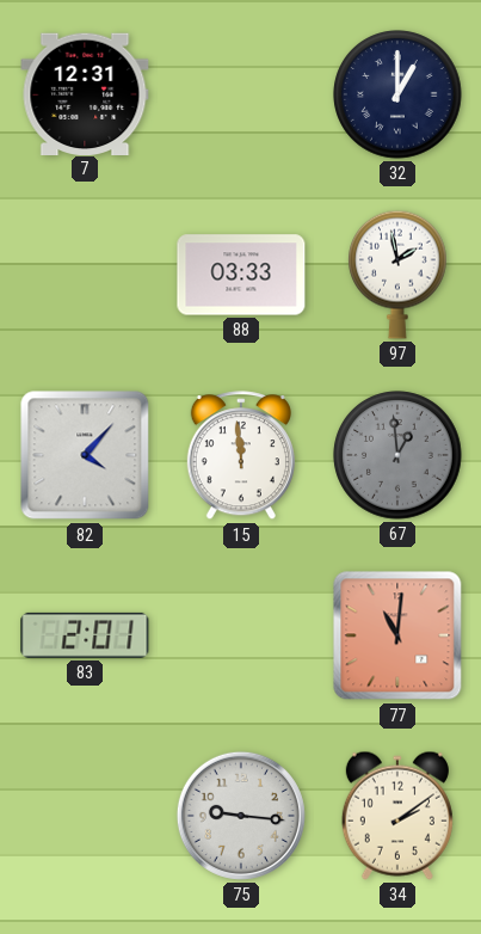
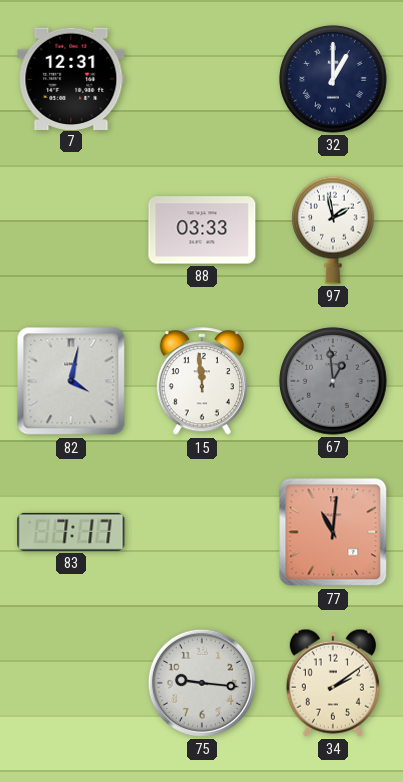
82: 4:07 -> 4:02
83: 2:01 -> 7:17
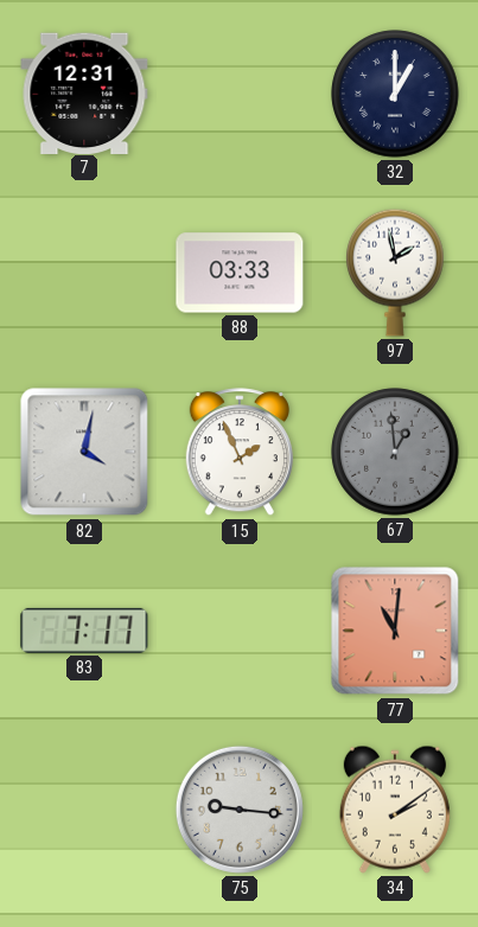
15: 11:59 -> 1:56
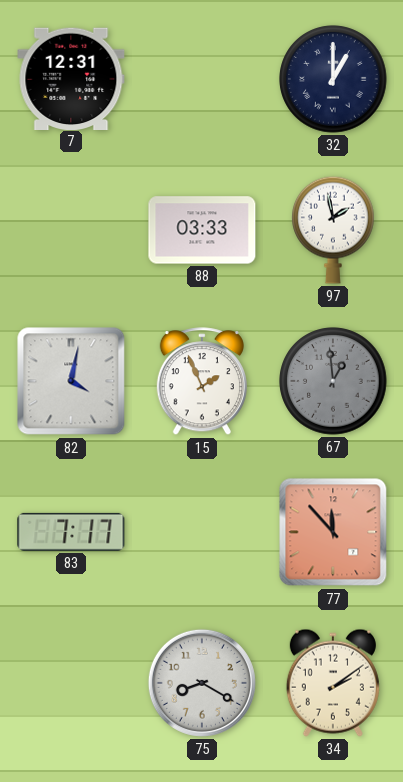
77: 11:01 -> 11:53
75: 9:16 -> 8:20
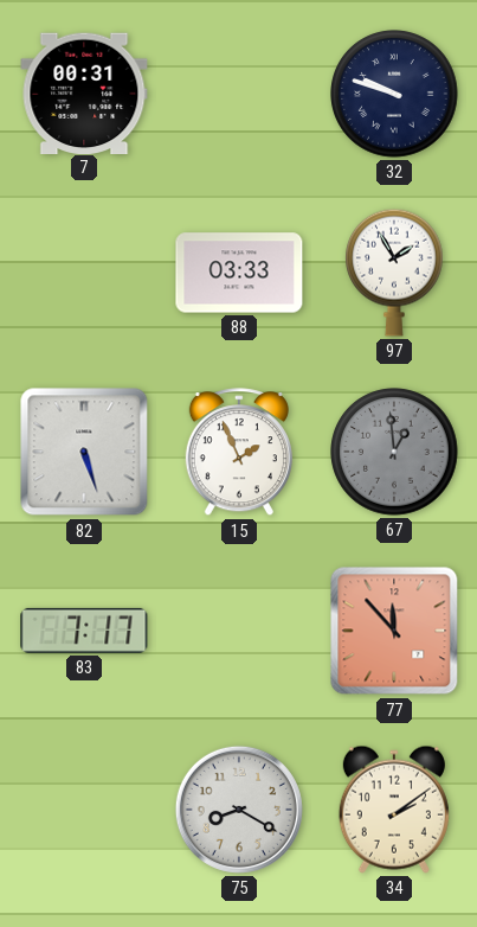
7: 12:31 -> 00:31
32: 1:00 -> 9:48
97: 1:58 -> 1:55
82: 4:02 -> 5:27
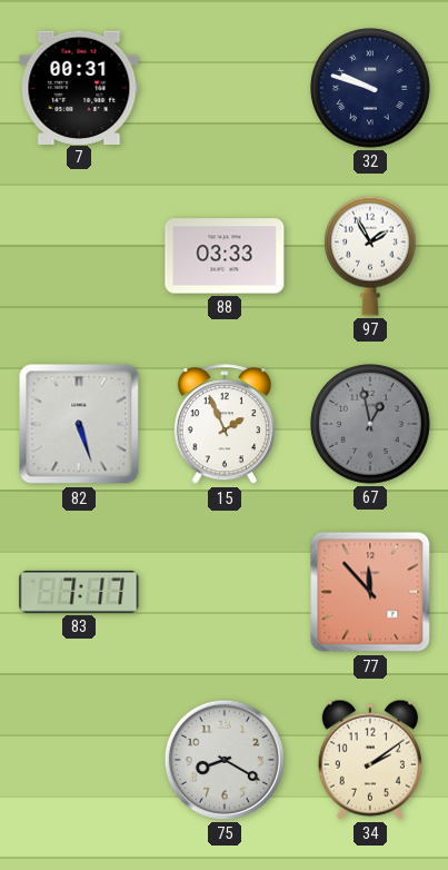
67: 12:59 -> 12:58
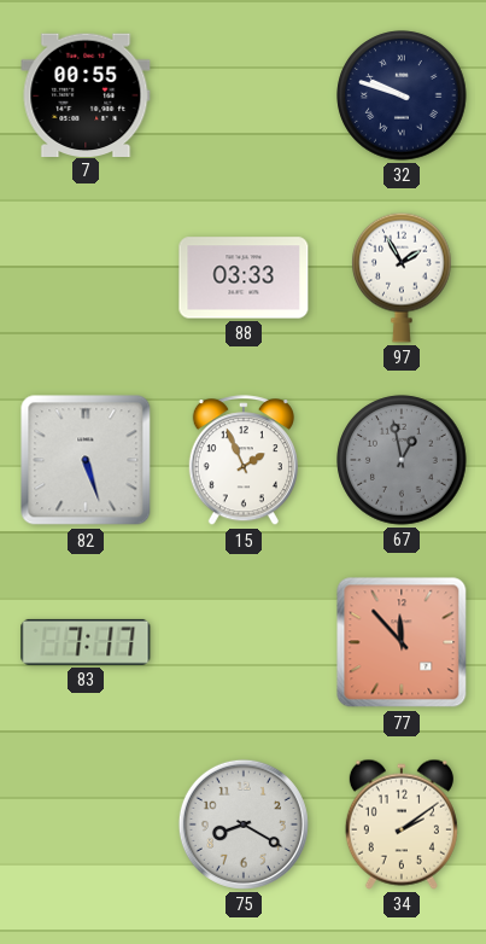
7: 00:31 -> 00:55
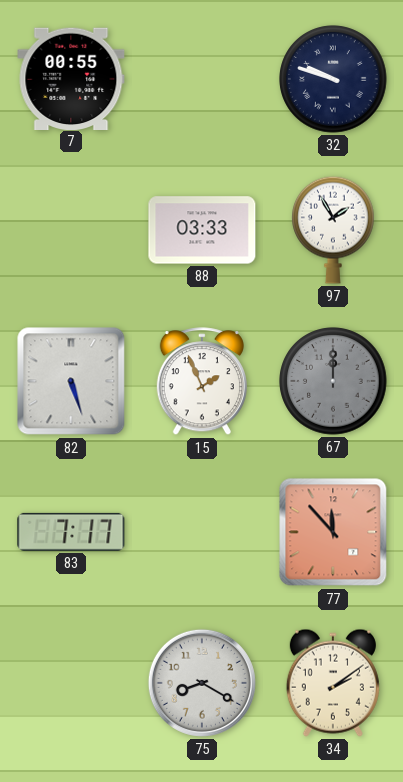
67: 12:58 -> 12:00
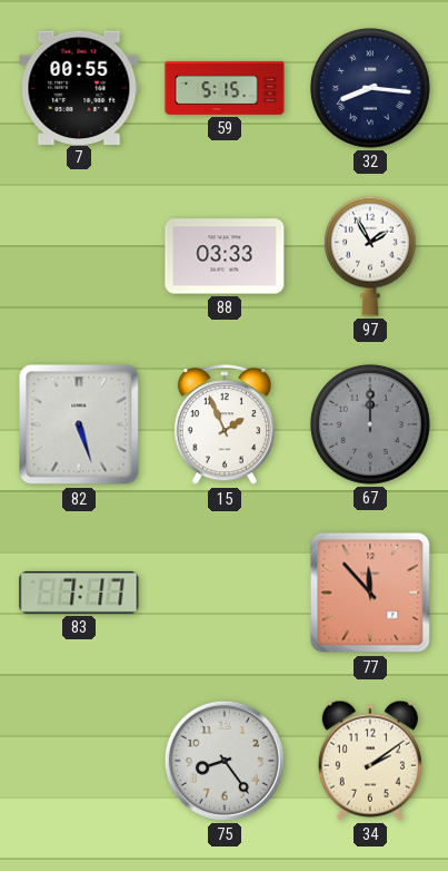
59: none -> 5:15
32: 9:48 -> 8:16
75: 8:20 -> 8:24
